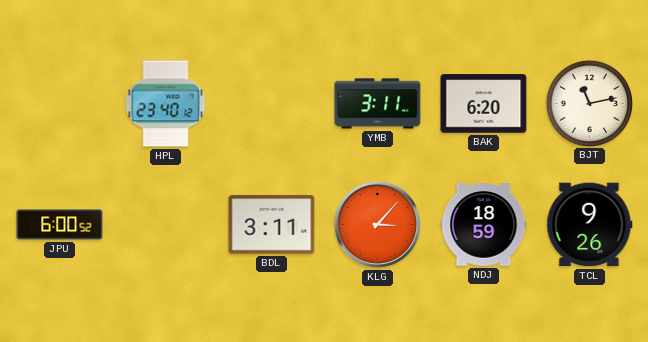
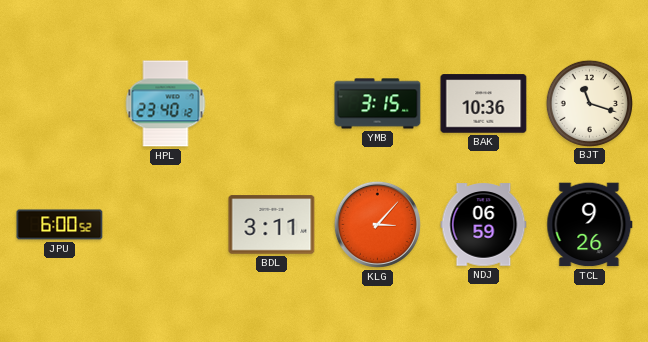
YMB: 3:11 -> 3:15
BAK: 6:20 -> 10:36
BJT: 11:13 -> 11:18
NDJ: 18:59 -> 06:59
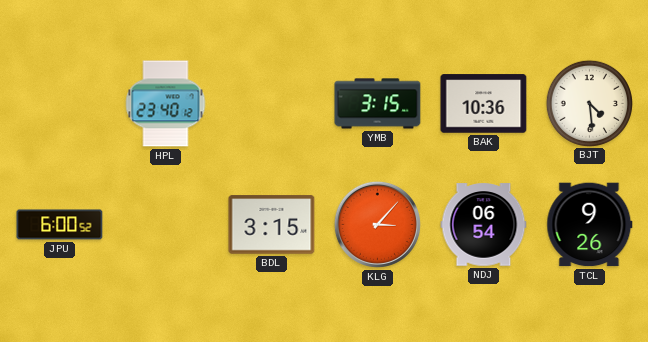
BJT: 11:18 -> 4:29
BDL: 3:11 -> 3:15
NDJ: 06:59 -> 06:54
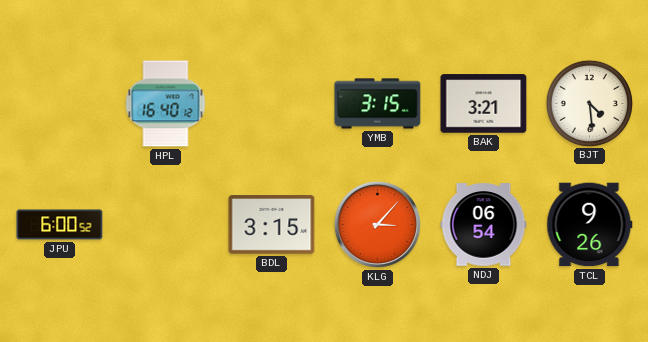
HPL: 23:40 -> 16:40
BAK: 10:36 -> 3:21
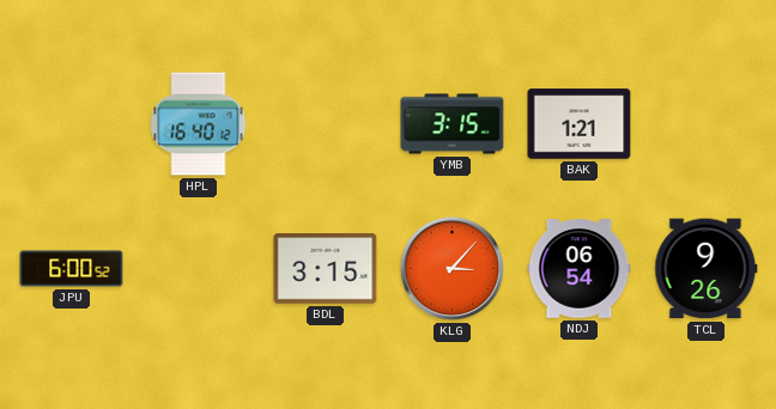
BAK: 3:21 -> 1:21
BJT: 4:29 -> none
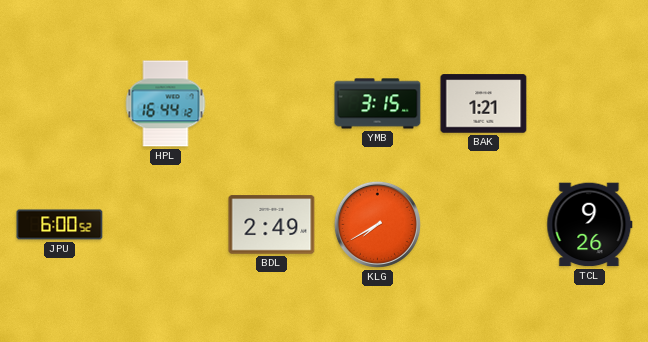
HPL: 16:40 -> 16:44
BDL: 3:15 -> 2:49
KLG: 3:07 -> 7:40
NDJ: 06:54 -> none
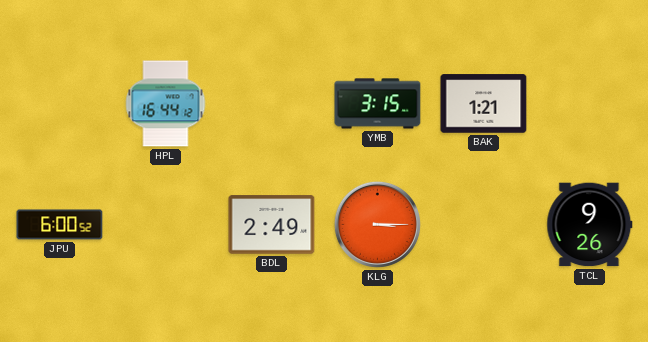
KLG: 7:40 -> 3:15
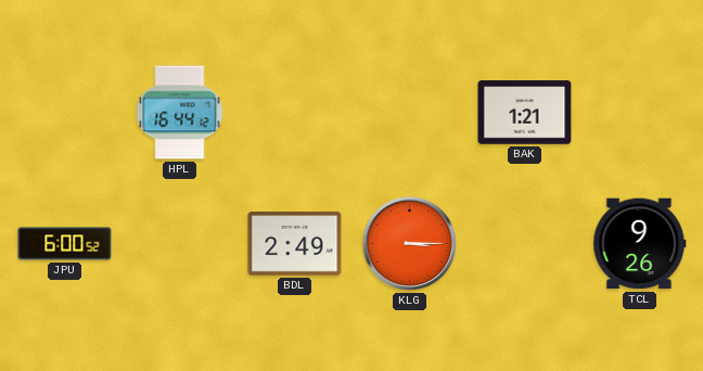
YMB: 3:15 -> none
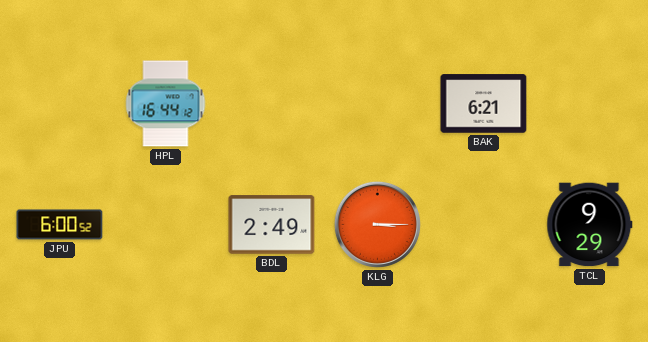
BAK: 1:21 -> 6:21
TCL: 9:26 -> 9:29
